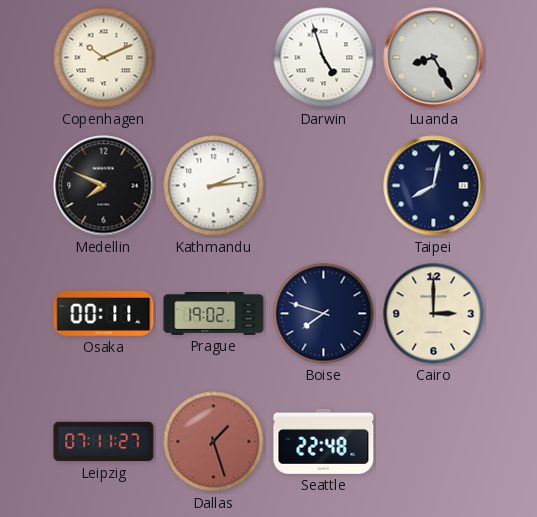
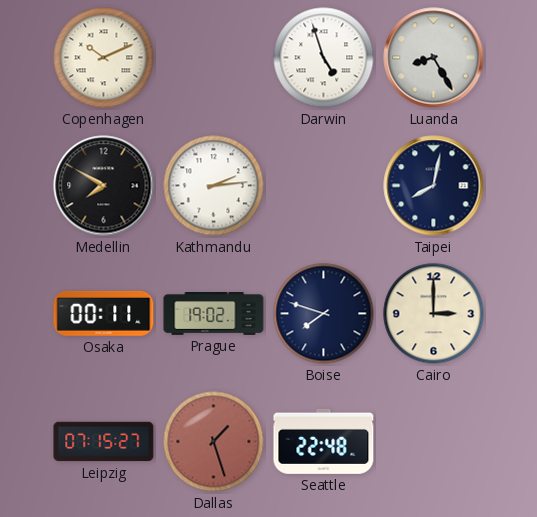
Medellin: 7:49 -> 7:50
Leipzig: 07:11 -> 07:15
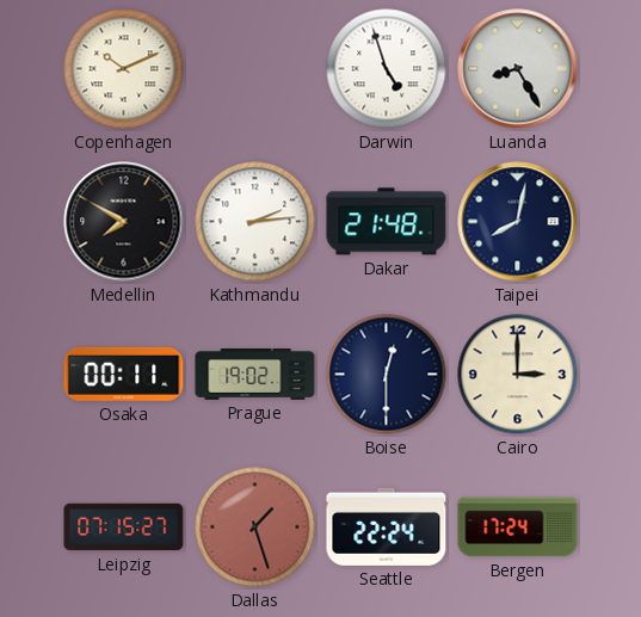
Dakar: none -> 21:48
Boise: 7:48 -> 12:30
Seattle: 22:48 -> 22:24
Bergen: none -> 17:24
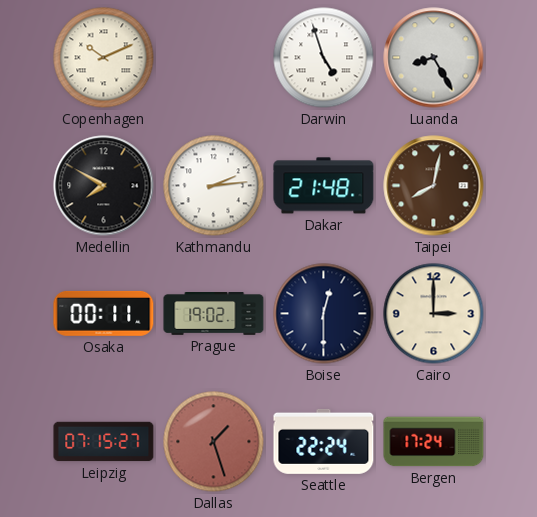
Taipei dial: navy -> brown
